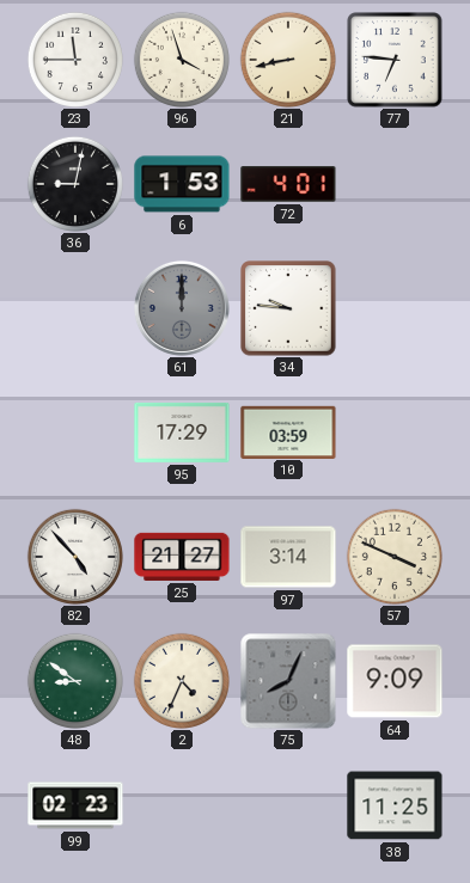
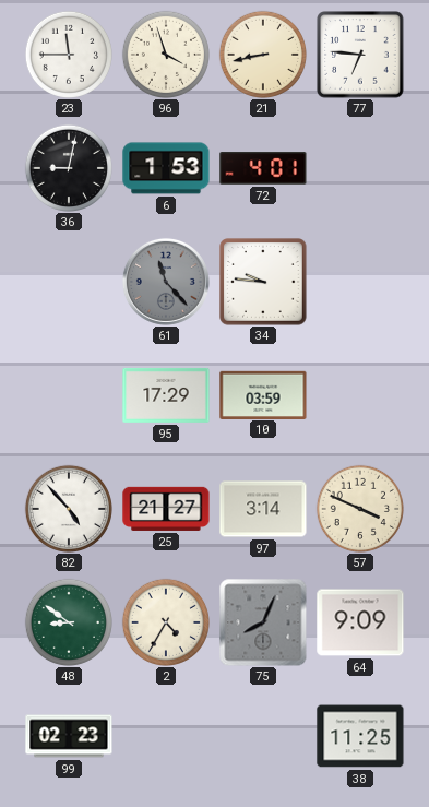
61: 12:00 -> 11:23
2: 4:34 -> 4:35
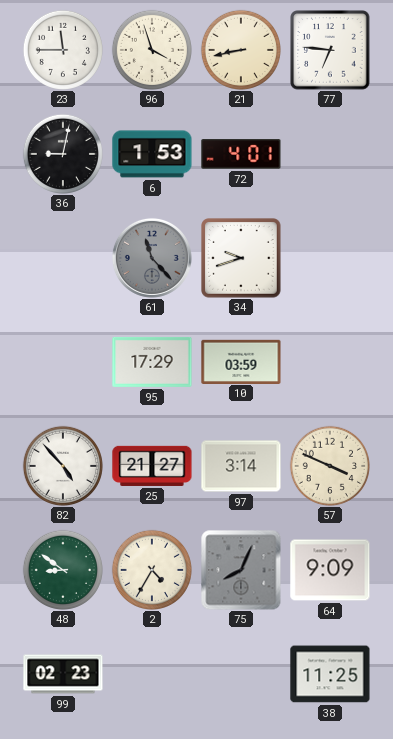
34: 9:46 -> 9:42
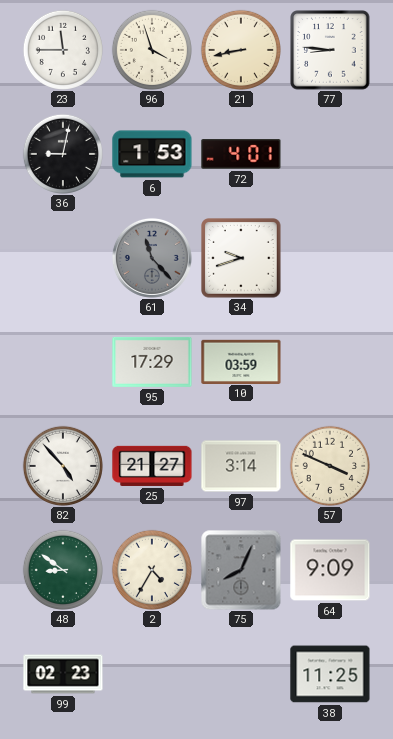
77: 6:46 -> 8:46
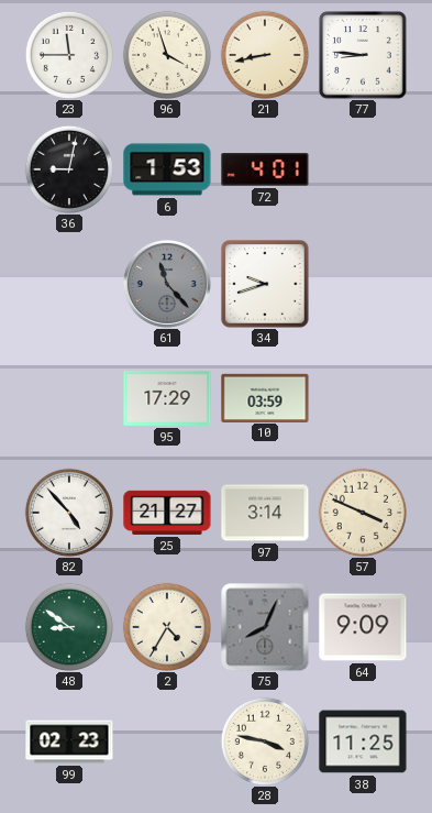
28: none -> 3:47
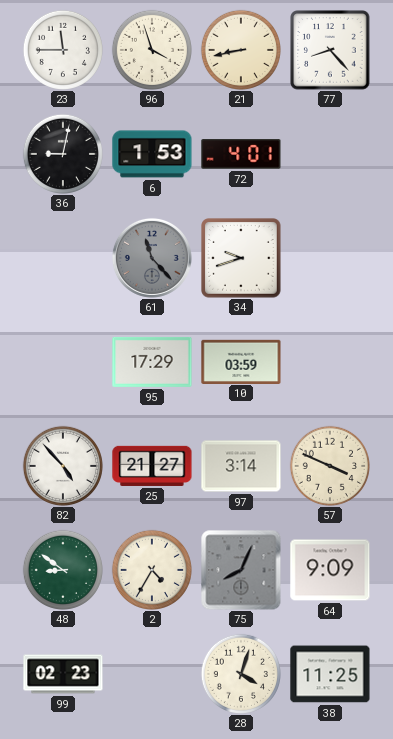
77: 8:46 -> 8:23
28: 3:47 -> 4:03
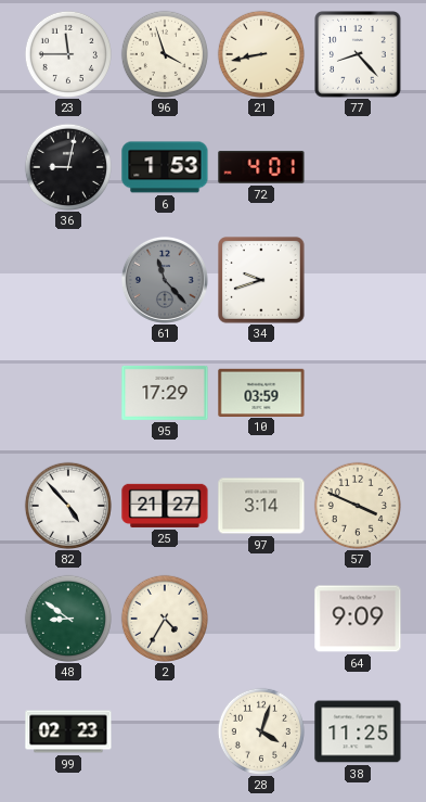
75: 8:04 -> none
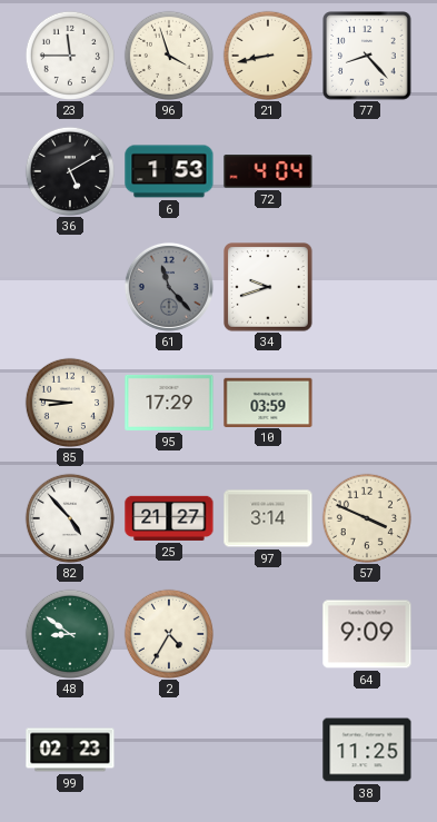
36: 9:02 -> 5:10
72: 4:01 -> 4:04
85: none -> 8:46
28: 4:03 -> none
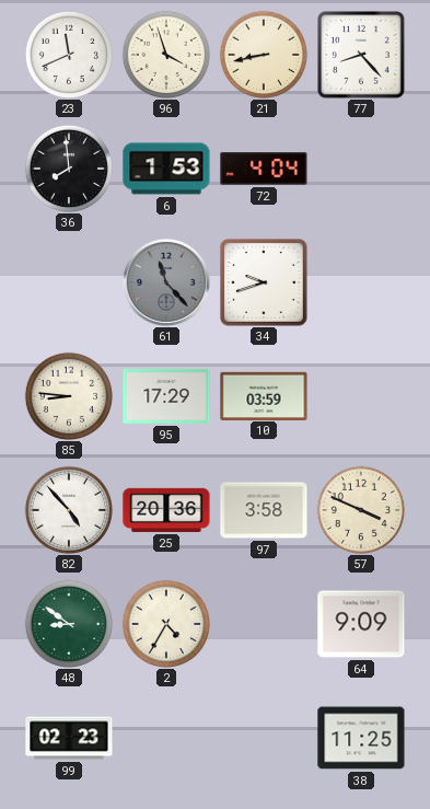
23: 11:45 -> 11:41
36: 5:10 -> 7:59
25: 21:27 -> 20:36
97: 3:14 -> 3:58
